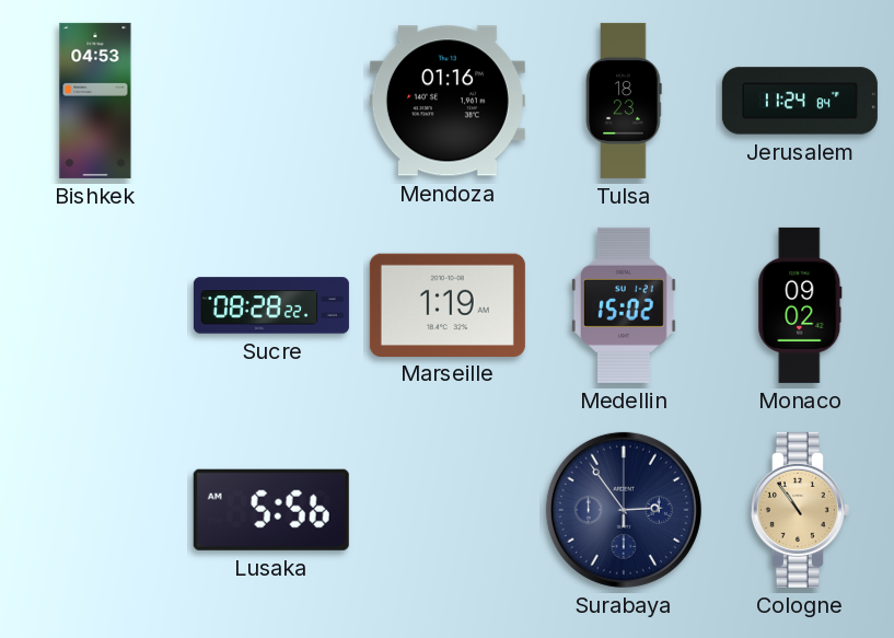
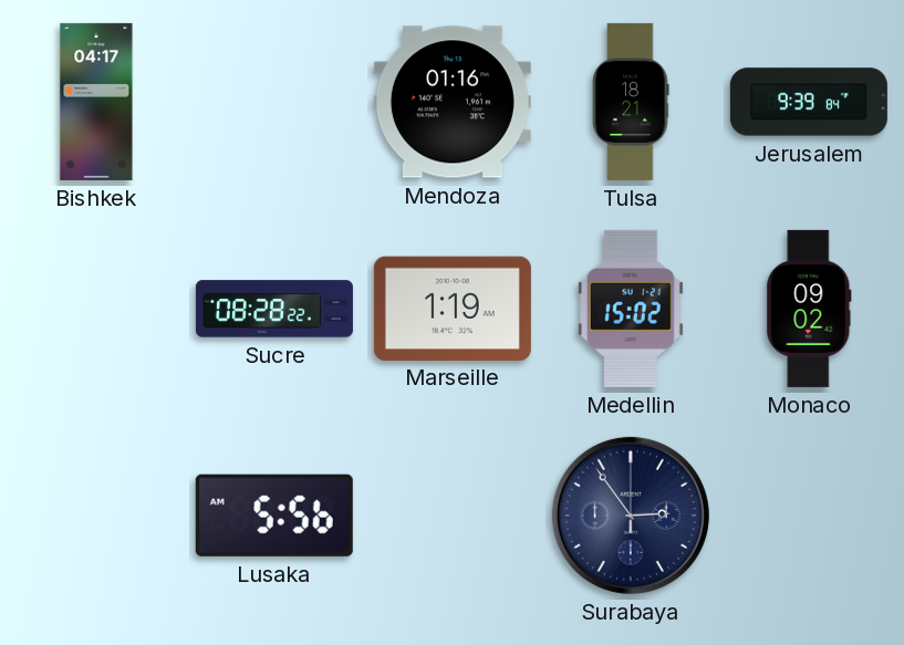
Bishkek: 04:53 -> 04:17
Tulsa: 18:23 -> 18:21
Jerusalem: 11:24 -> 9:39
Cologne: 10:54 -> none
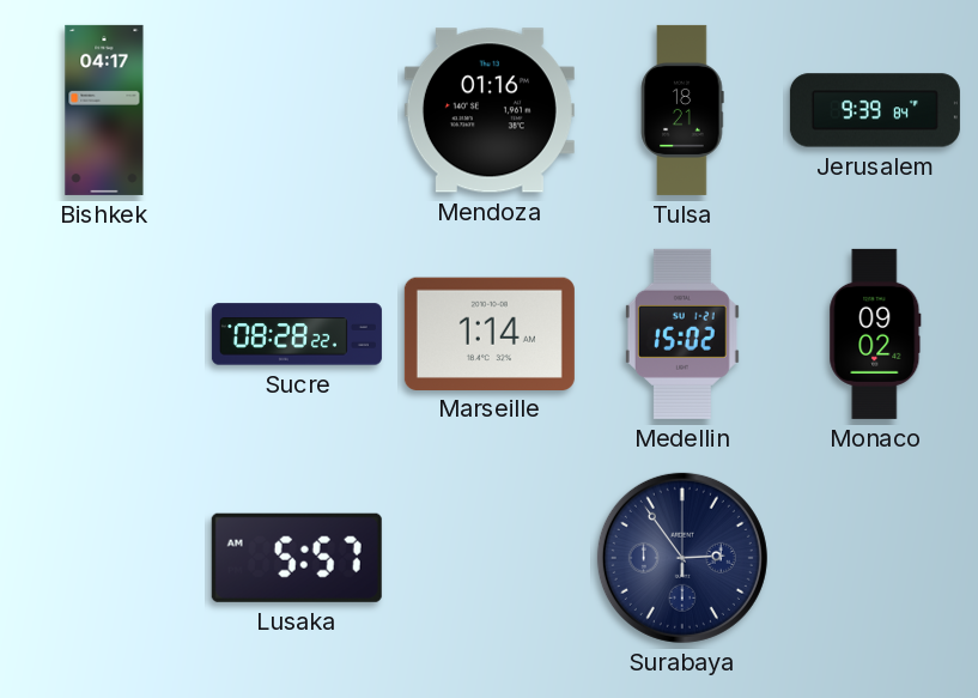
Marseille: 1:19 -> 1:14
Lusaka: 5:56 -> 5:57
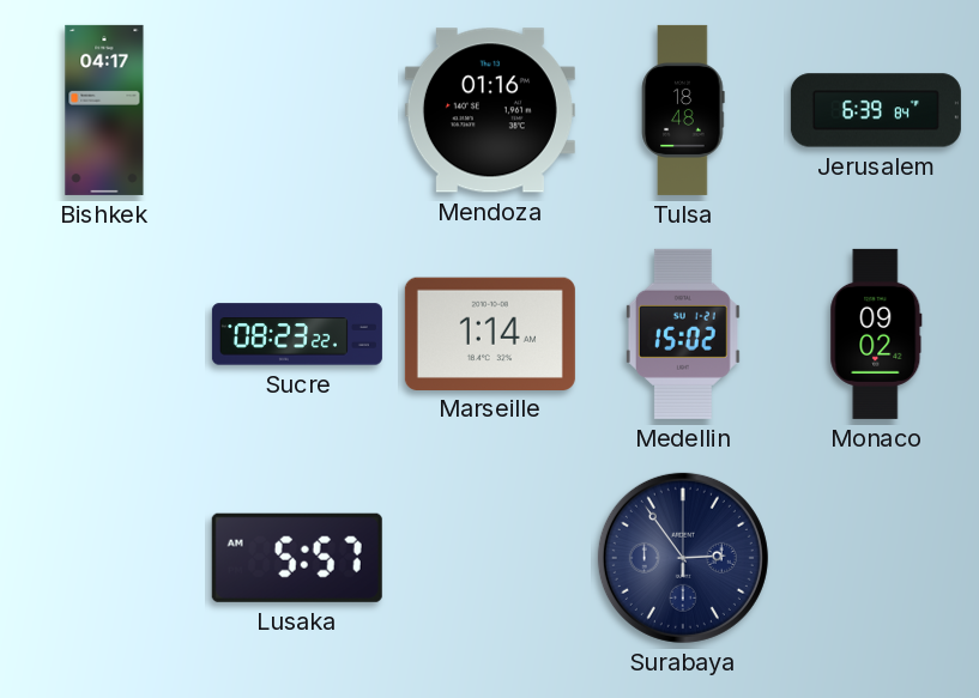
Tulsa: 18:21 -> 18:48
Jerusalem: 9:39 -> 6:39
Sucre: 08:28 -> 08:23
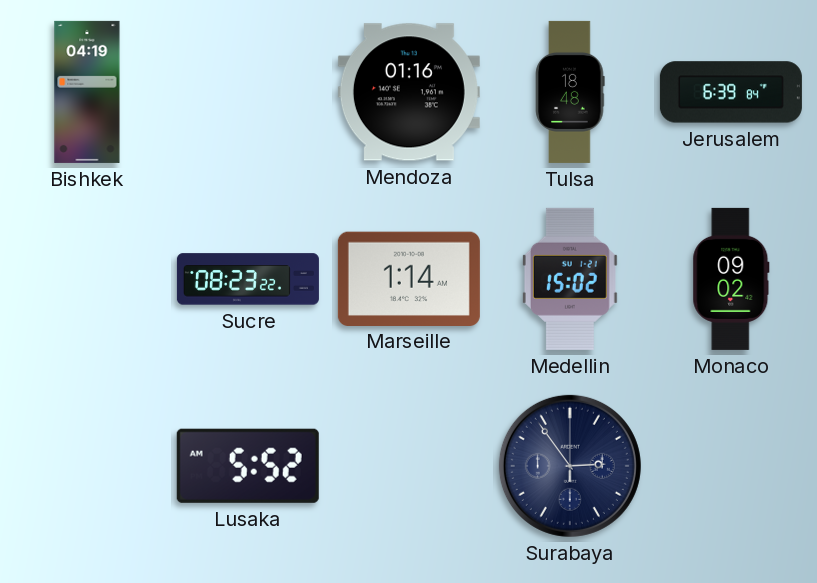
Bishkek: 04:17 -> 04:19
Lusaka: 5:57 -> 5:52
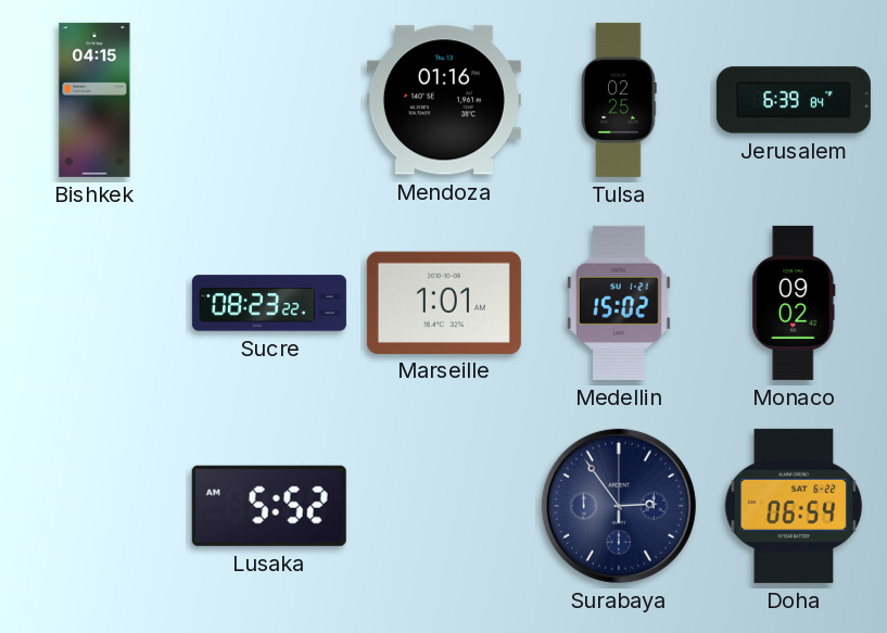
Bishkek: 04:19 -> 04:15
Tulsa: 18:48 -> 02:25
Marseille: 1:14 -> 1:01
Doha: none -> 06:54
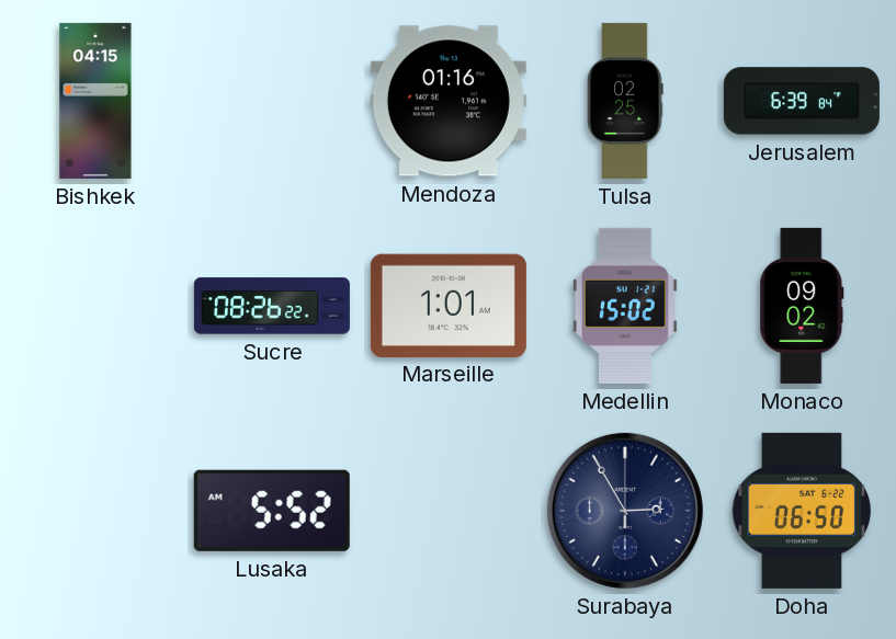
Sucre: 08:23 -> 08:26
Surabaya: 2:54 -> 2:55
Doha: 06:54 -> 06:50
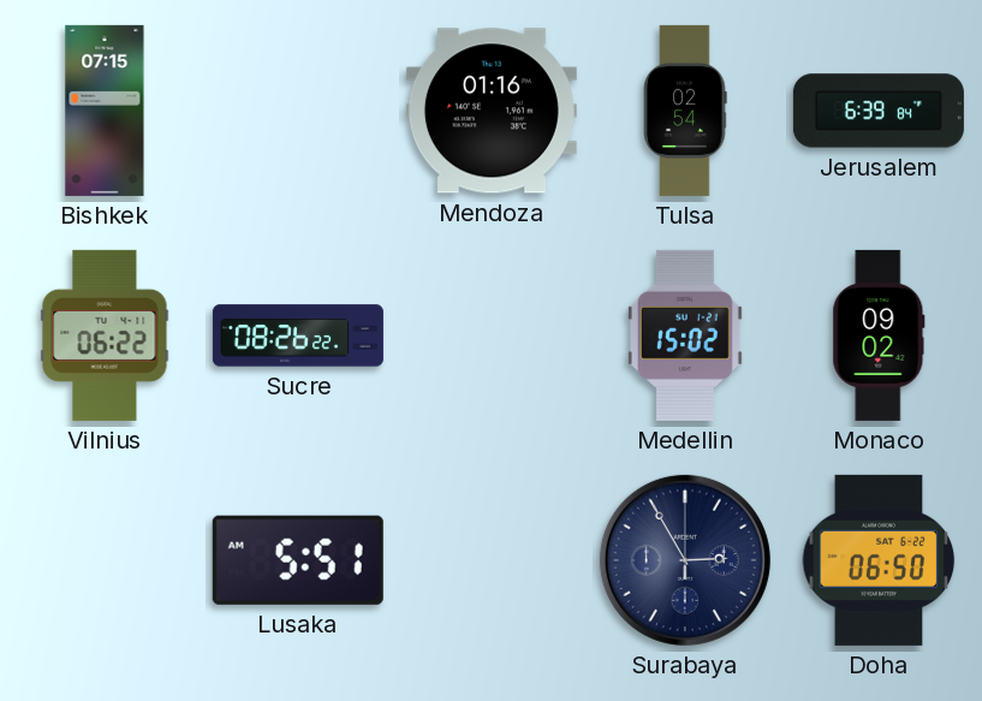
Bishkek: 04:15 -> 07:15
Tulsa: 02:25 -> 02:54
Vilnius: none -> 06:22
Marseille: 1:01 -> none
Lusaka: 5:52 -> 5:51
